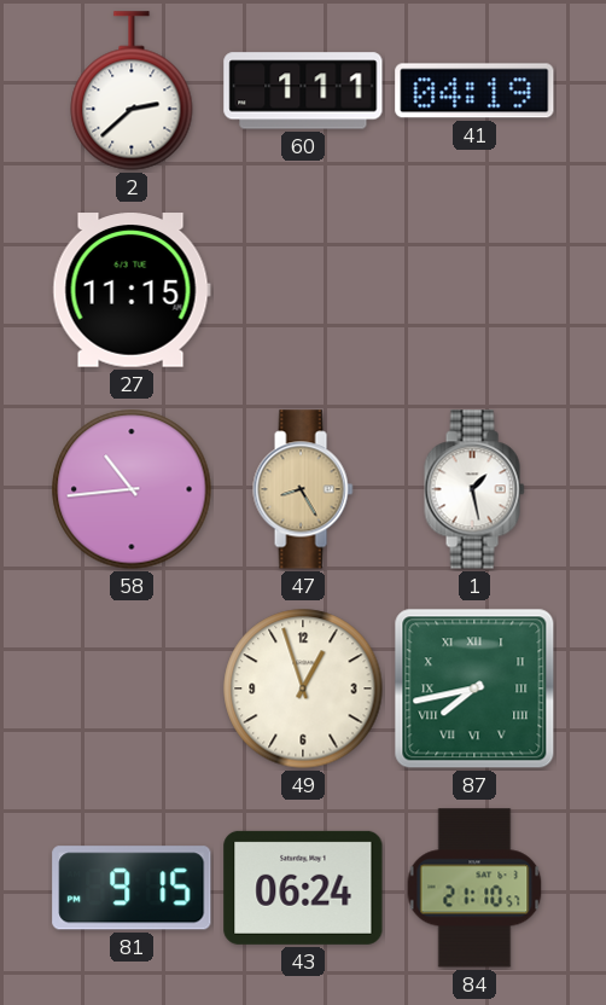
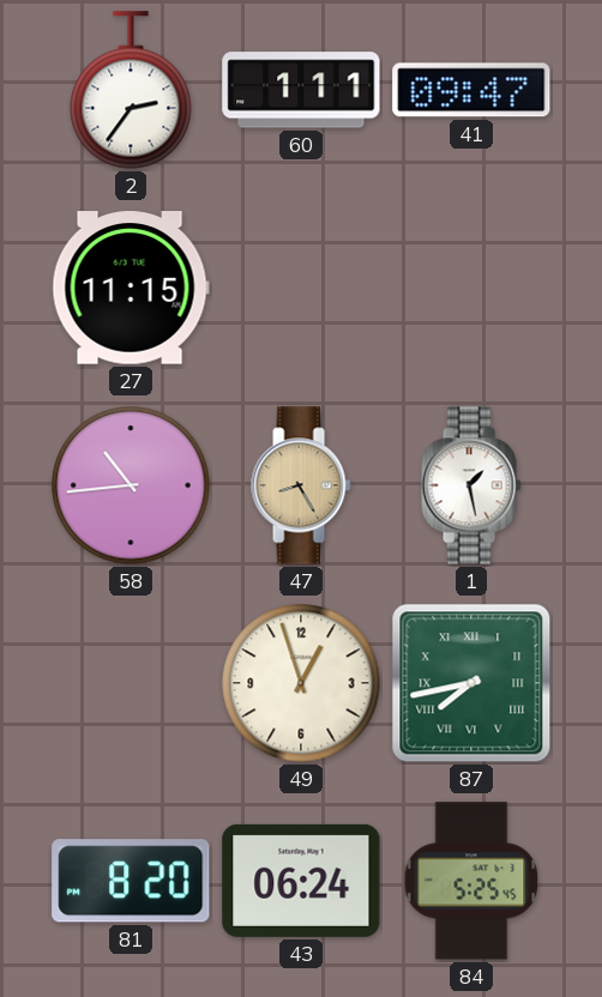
2: 2:38 -> 2:36
41: 04:19 -> 09:47
81: 9:15 -> 8:20
84: 21:10 -> 5:25
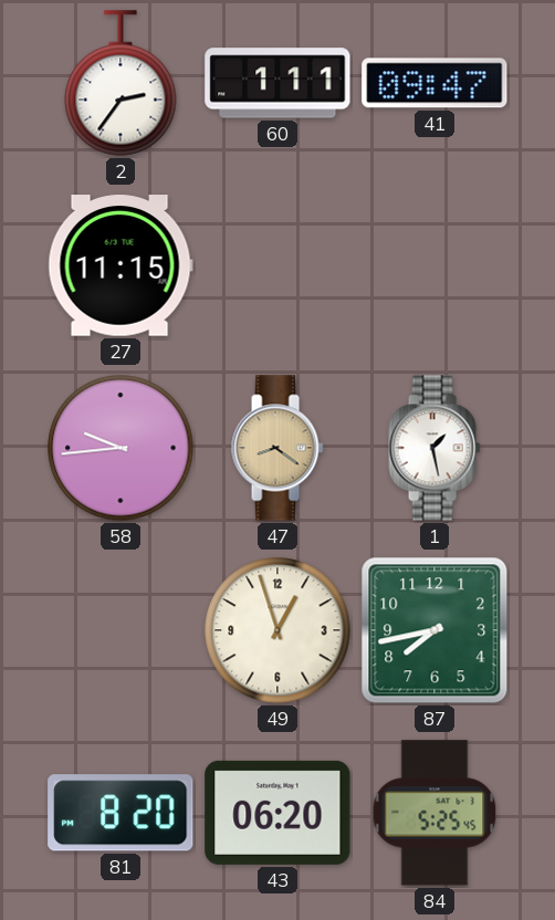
58: 10:44 -> 9:44
47: 8:25 -> 8:21
87 numerals: Roman -> Arabic
43: 06:24 -> 06:20
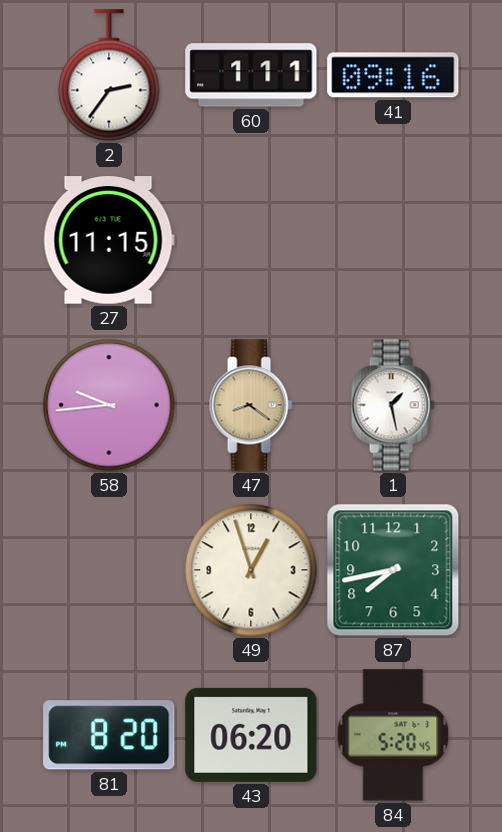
41: 09:47 -> 09:16
84: 5:25 -> 5:20
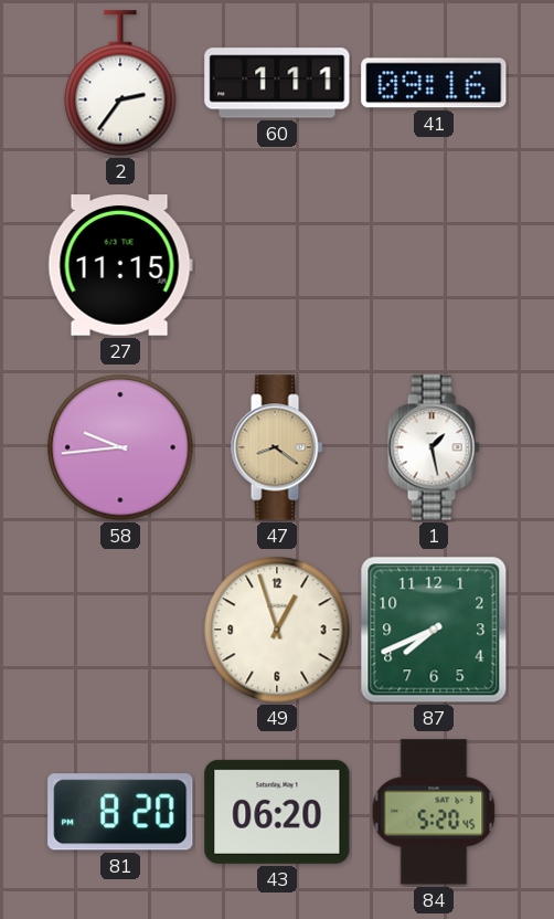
87: 7:43 -> 7:41
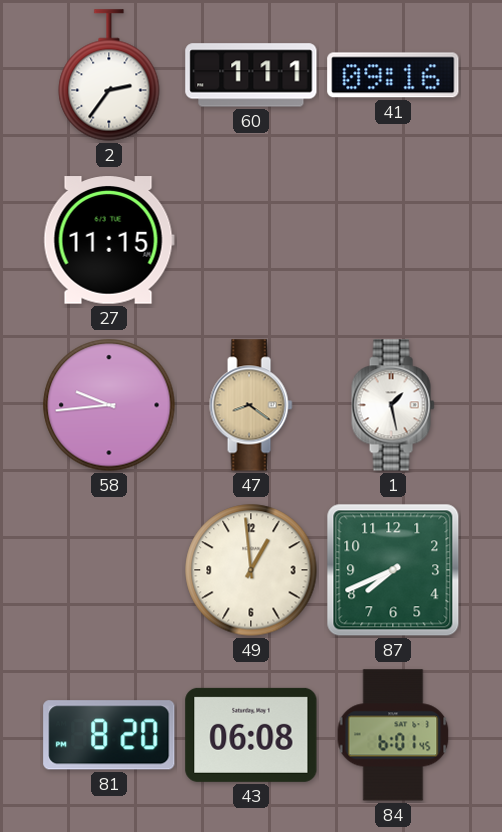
49: 12:57 -> 12:59
43: 06:20 -> 06:08
84: 5:20 -> 6:01
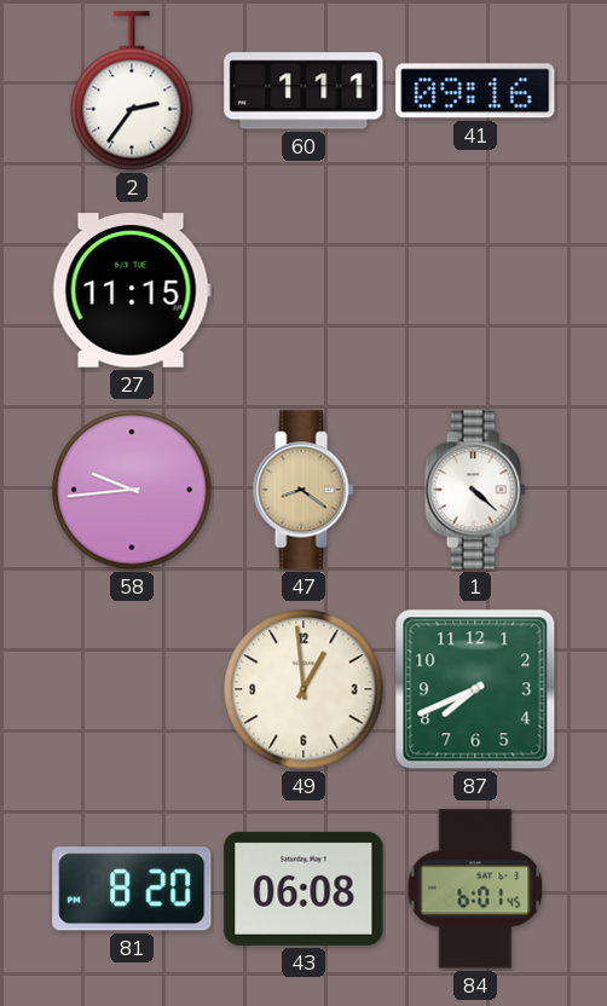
1: 1:28 -> 4:22
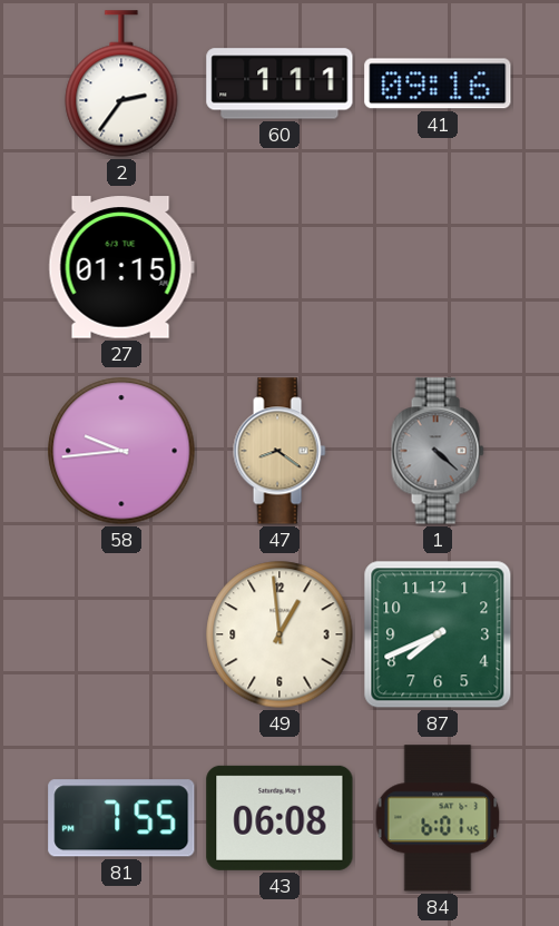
27: 11:15 -> 01:15
1 dial: white -> grey
81: 8:20 -> 7:55
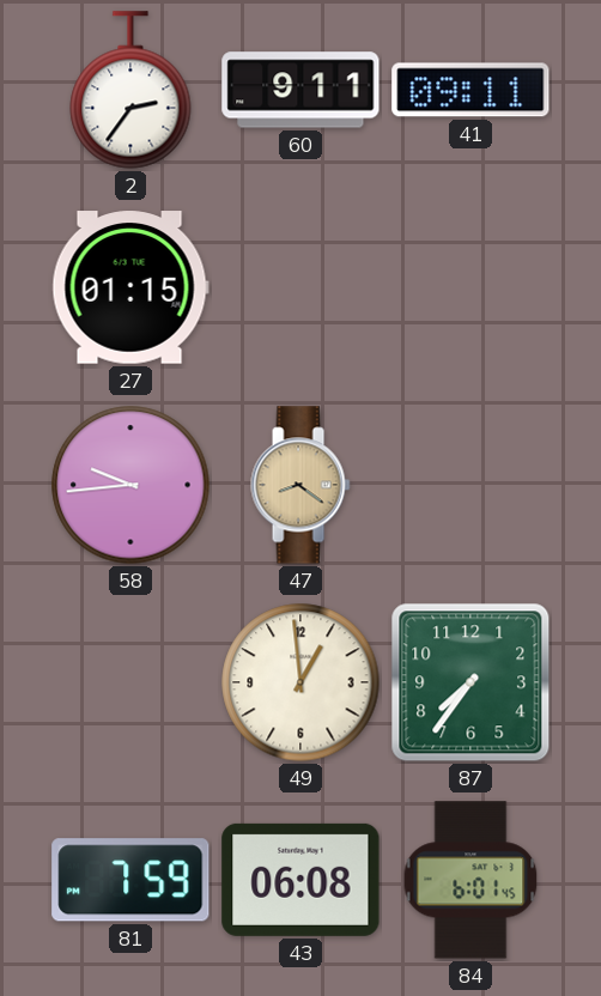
60: 1:11 -> 9:11
41: 09:16 -> 09:11
1: 4:22 -> none
87: 7:41 -> 7:36
81: 7:55 -> 7:59
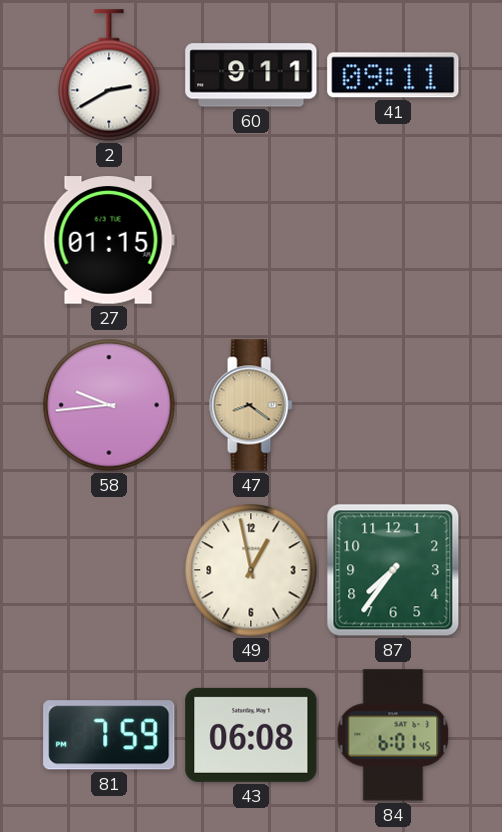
2: 2:36 -> 2:40
49: 12:59 -> 12:58
